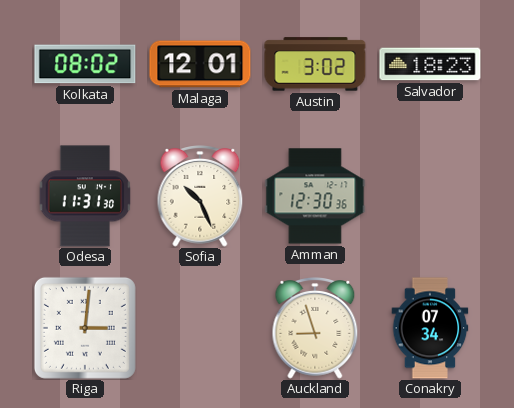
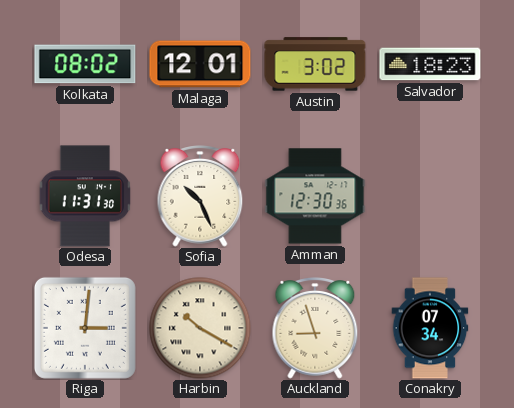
Harbin: none -> 10:20
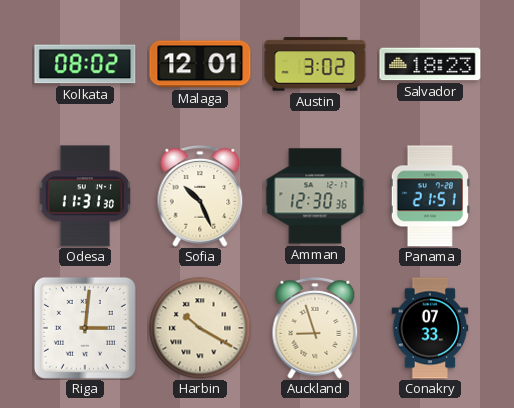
Panama: none -> 21:51
Conakry: 07:34 -> 07:33
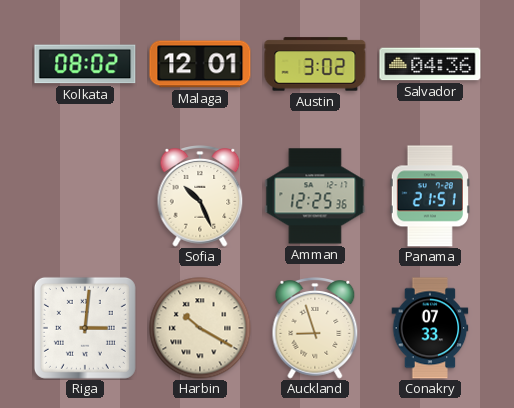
Salvador: 18:23 -> 04:36
Odesa: 11:31 -> none
Amman: 12:30 -> 12:25
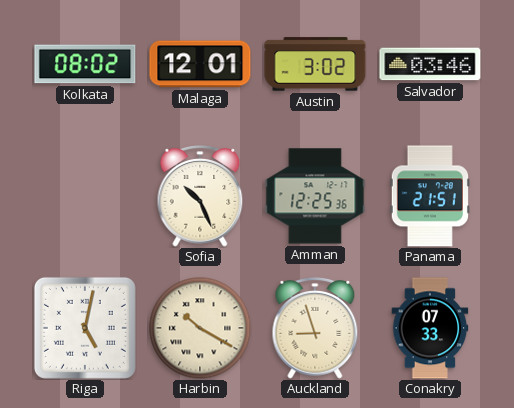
Salvador: 04:36 -> 03:46
Riga: 3:01 -> 5:02
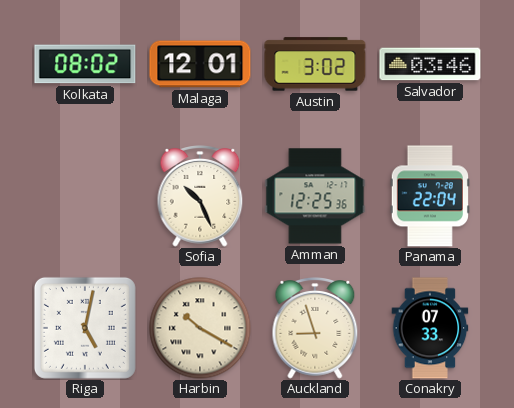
Panama: 21:51 -> 22:04
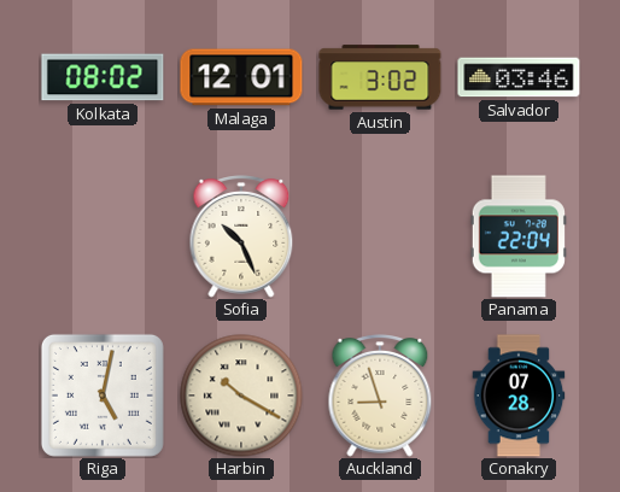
Amman: 12:25 -> none
Conakry: 07:33 -> 07:28
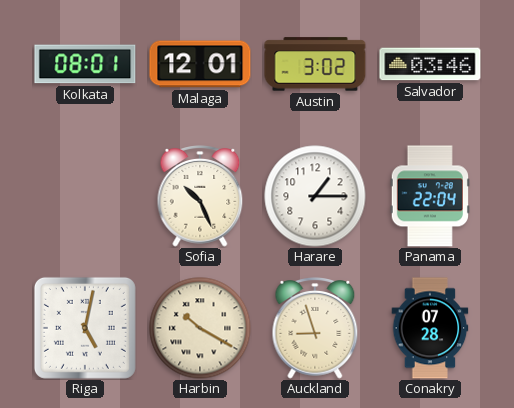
Kolkata: 08:02 -> 08:01
Harare: none -> 1:15
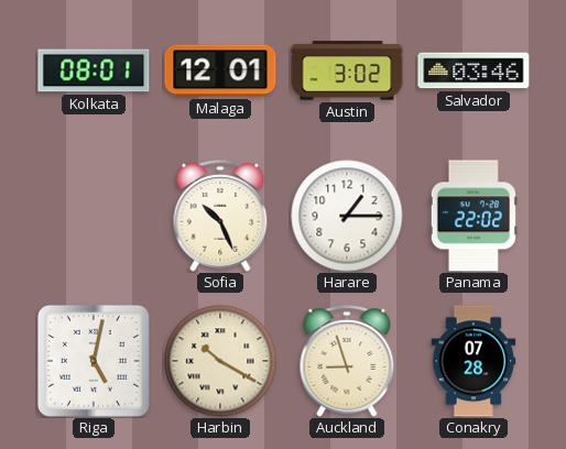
Panama: 22:04 -> 22:02
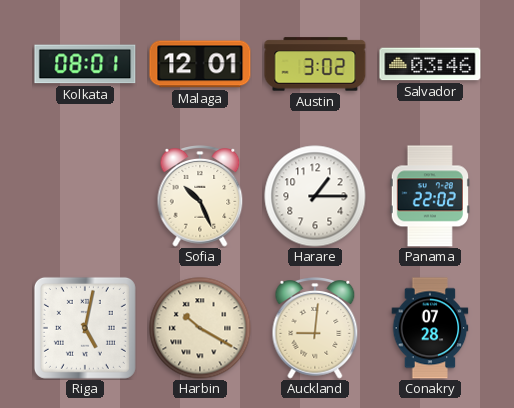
Auckland: 8:57 -> 9:01
